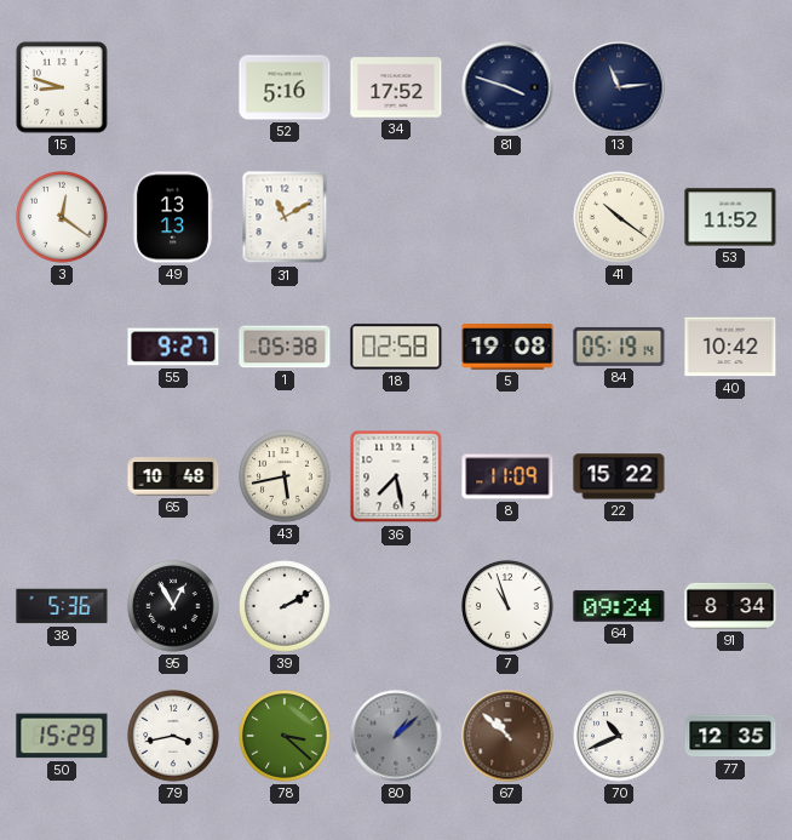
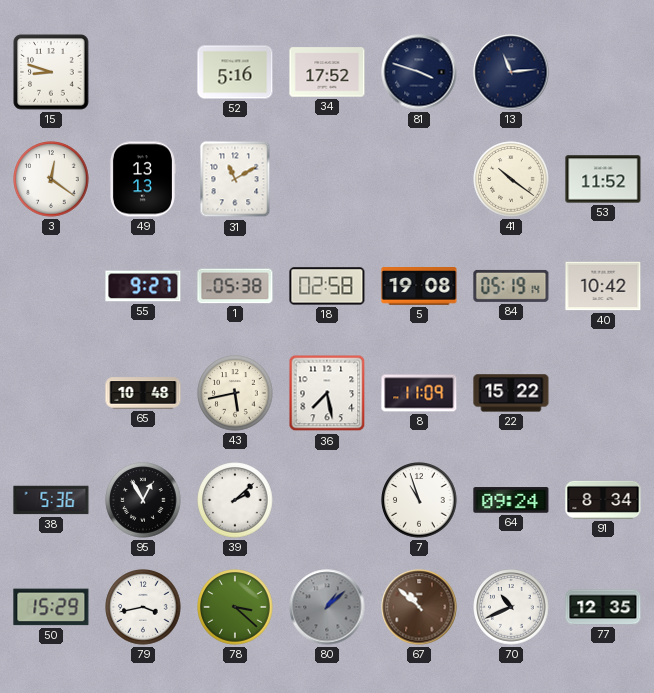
39: 2:10 -> 2:08
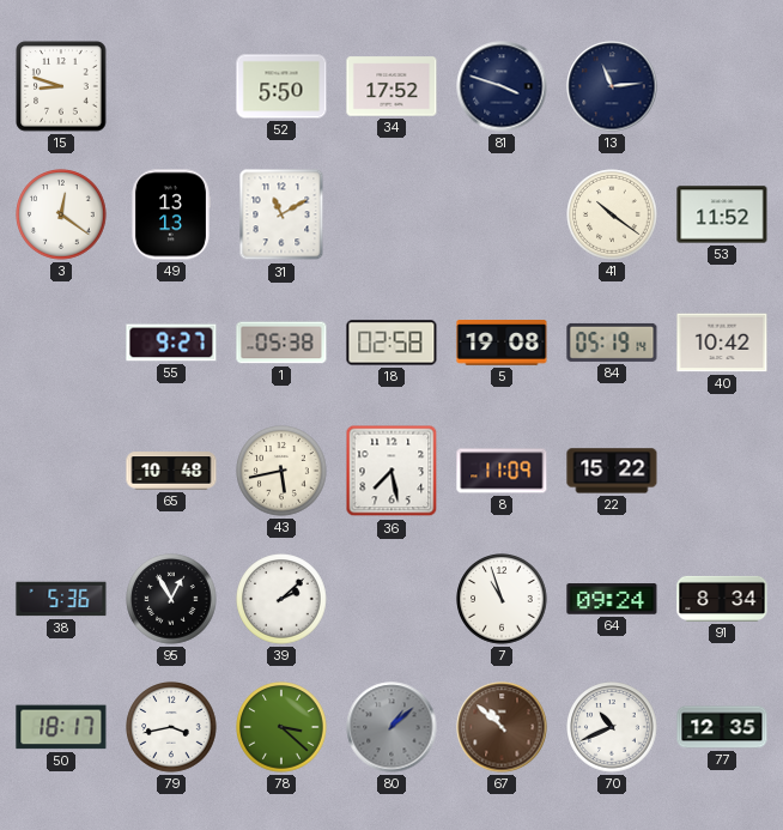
52: 5:16 -> 5:50
50: 15:29 -> 18:17
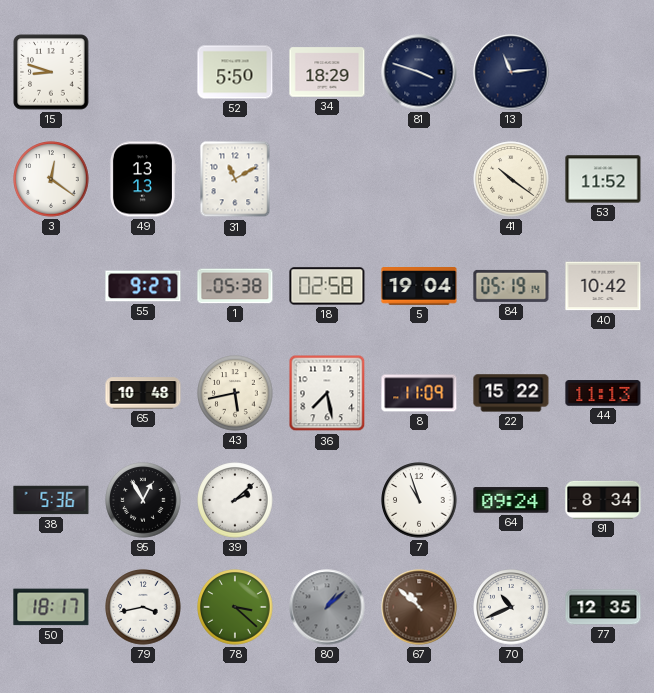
34: 17:52 -> 18:29
5: 19:08 -> 19:04
44: none -> 11:13
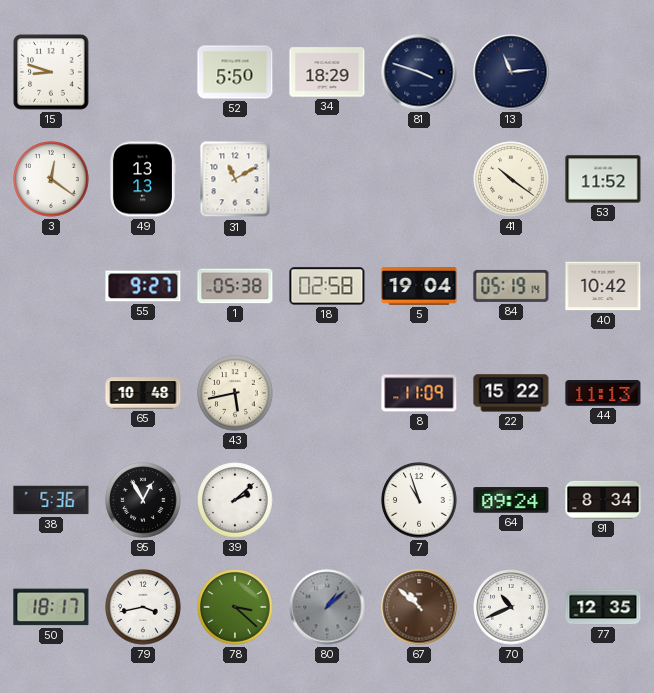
36: 7:28 -> none
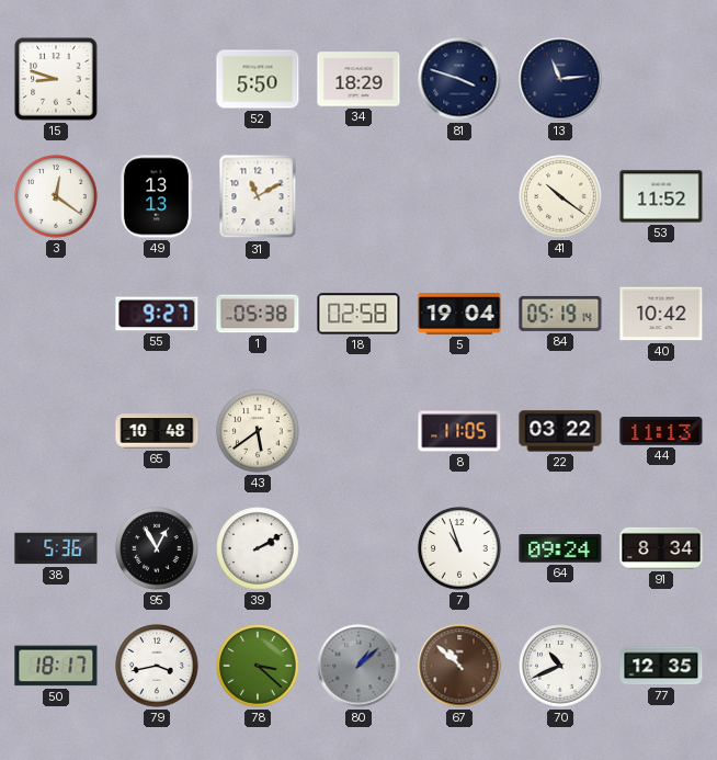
43: 5:43 -> 5:39
8: 11:09 -> 11:05
22: 15:22 -> 03:22
39: 2:08 -> 2:10
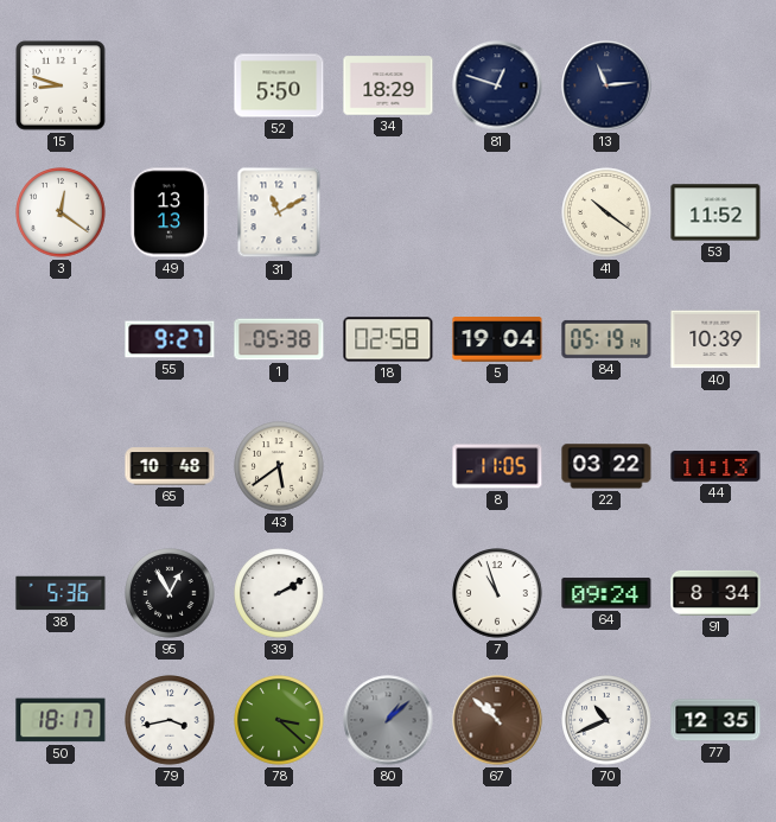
81: 3:48 -> 12:48
40: 10:42 -> 10:39
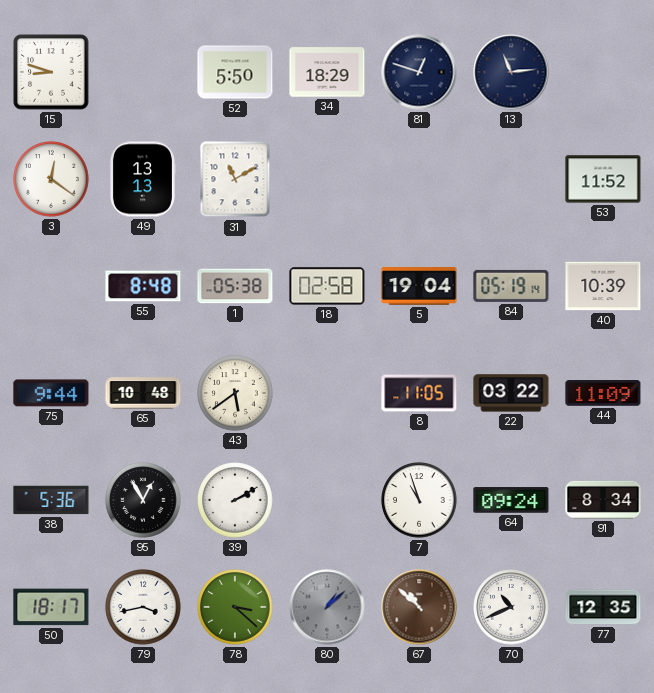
41: 10:21 -> none
55: 9:27 -> 8:48
75: none -> 9:44
44: 11:13 -> 11:09
